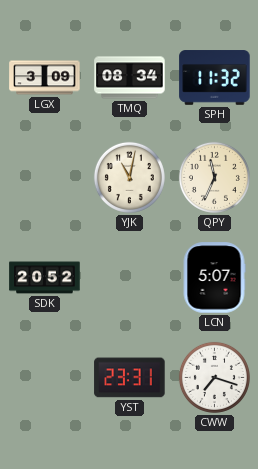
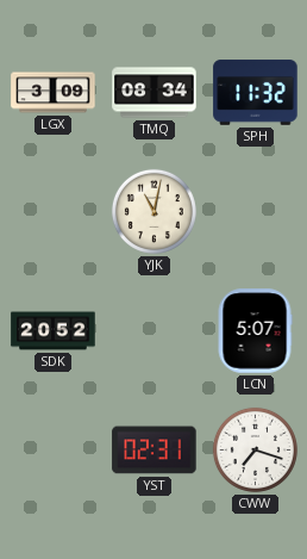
QPY: 11:34 -> none
YST: 23:31 -> 02:31
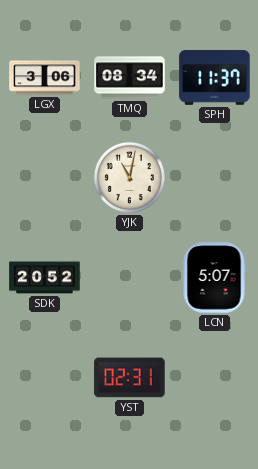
LGX: 3:09 -> 3:06
SPH: 11:32 -> 11:37
CWW: 7:18 -> none
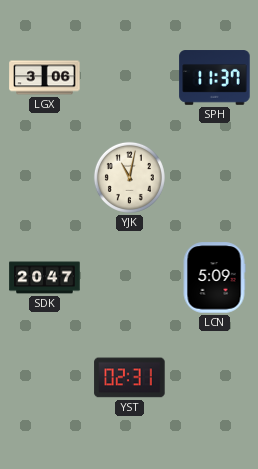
TMQ: 08:34 -> none
SDK: 20:52 -> 20:47
LCN: 5:07 -> 5:09
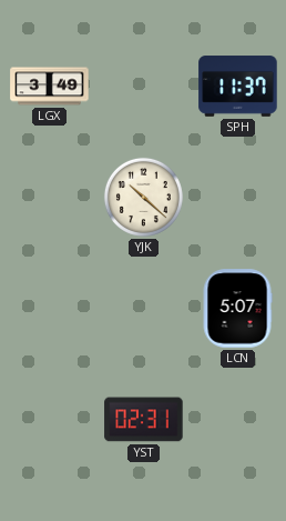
LGX: 3:06 -> 3:49
YJK: 11:02 -> 10:22
SDK: 20:47 -> none
LCN: 5:09 -> 5:07
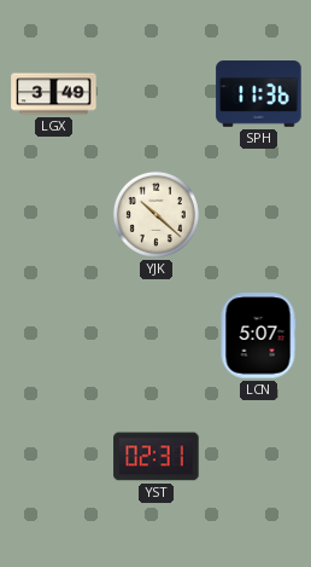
SPH: 11:37 -> 11:36
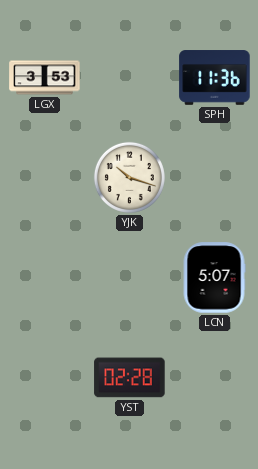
LGX: 3:49 -> 3:53
YJK: 10:22 -> 10:18
YST: 02:31 -> 02:28
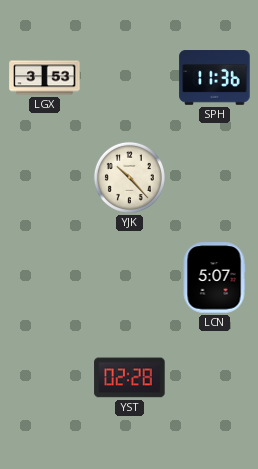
YJK: 10:18 -> 10:23
